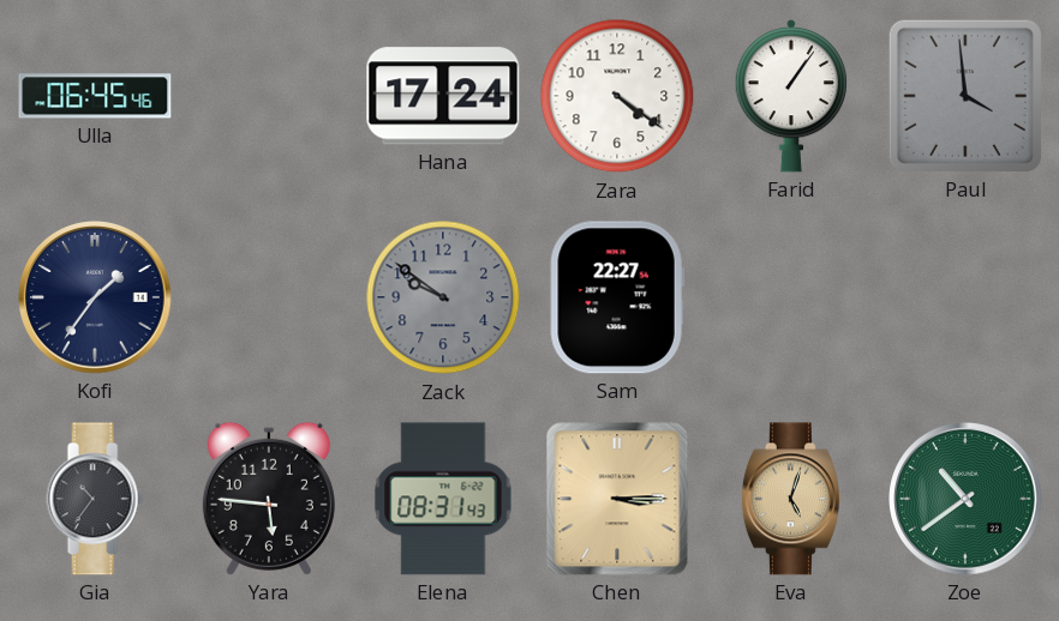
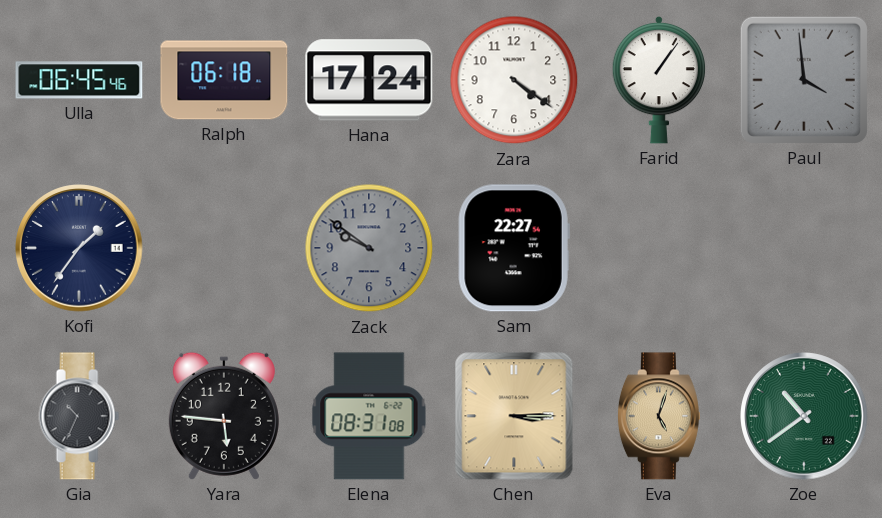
Ralph: none -> 06:18
Gia: 10:36 -> 10:34
Elena: 08:31:43 -> 08:31:08
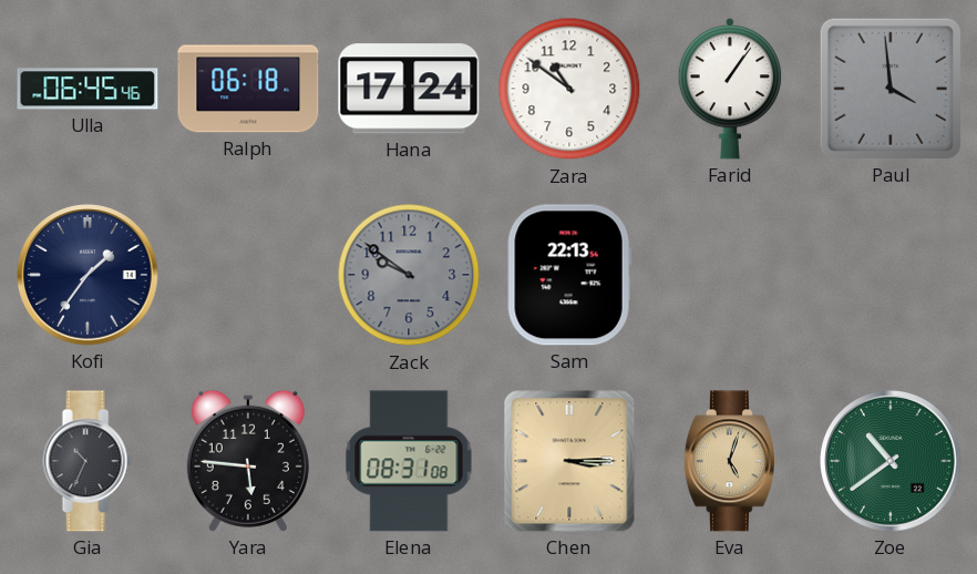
Zara: 4:21 -> 10:51
Sam: 22:27 -> 22:13
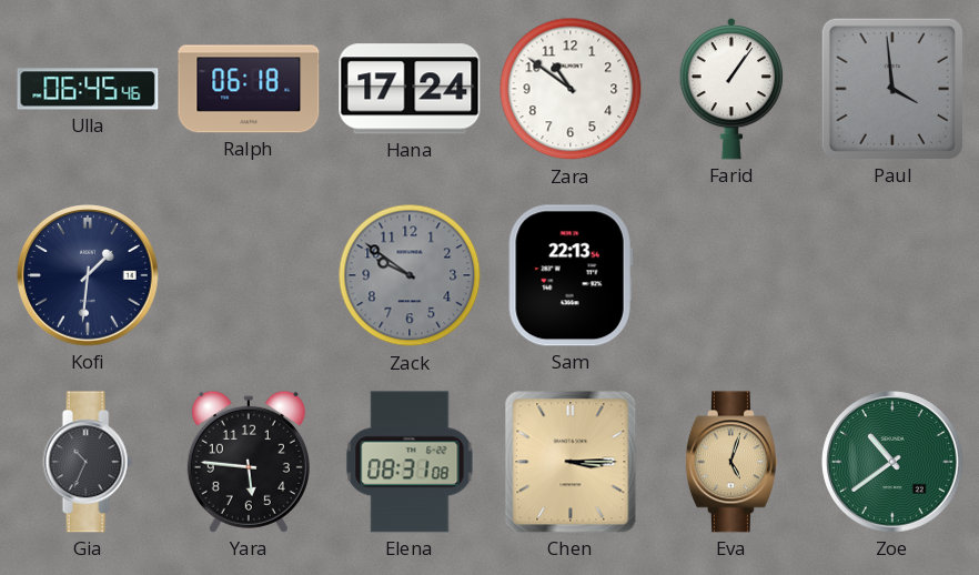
Kofi: 1:36 -> 1:31
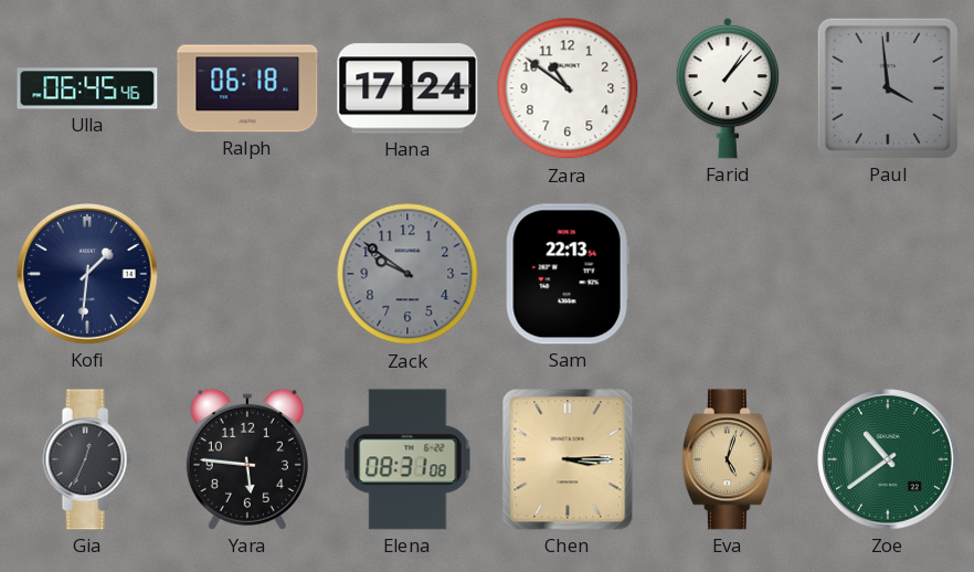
Farid: 1:06 -> 1:07
Gia: 10:34 -> 12:34
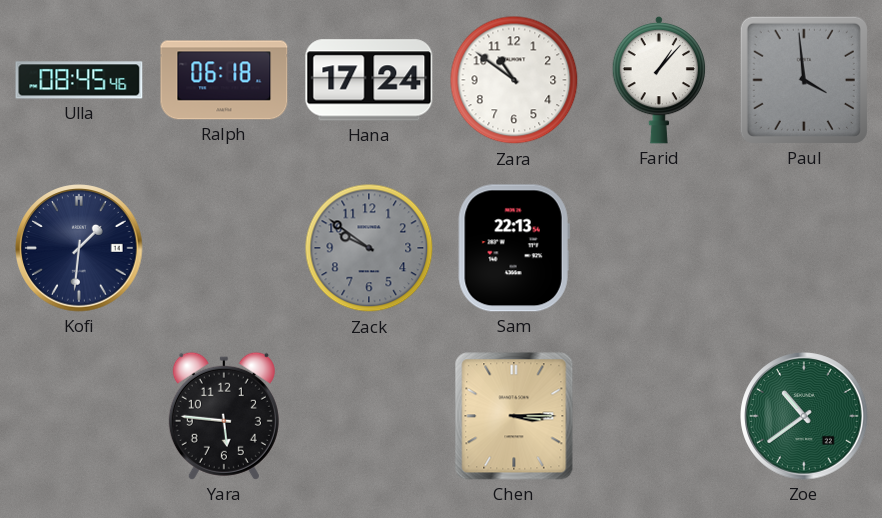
Ulla: 06:45 -> 08:45
Gia: 12:34 -> none
Elena: 08:31 -> none
Eva: 5:03 -> none
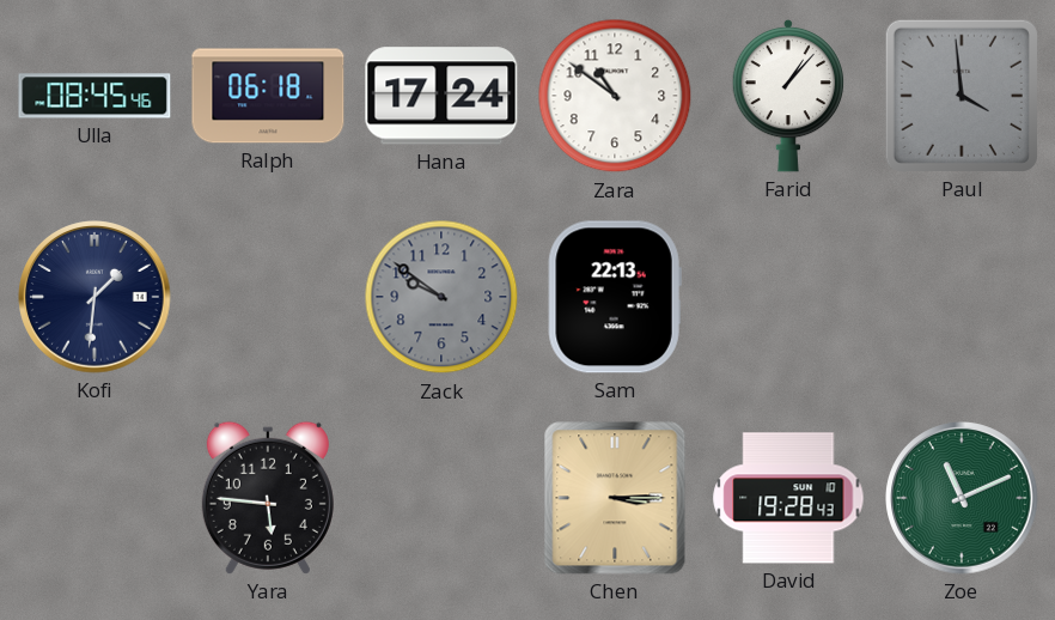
David: none -> 19:28
Zoe: 10:39 -> 11:11
